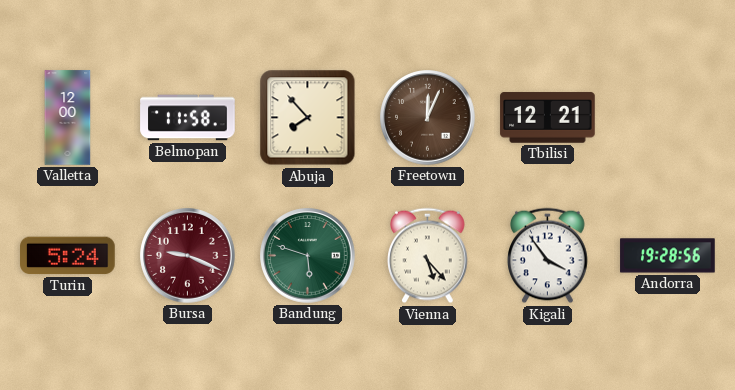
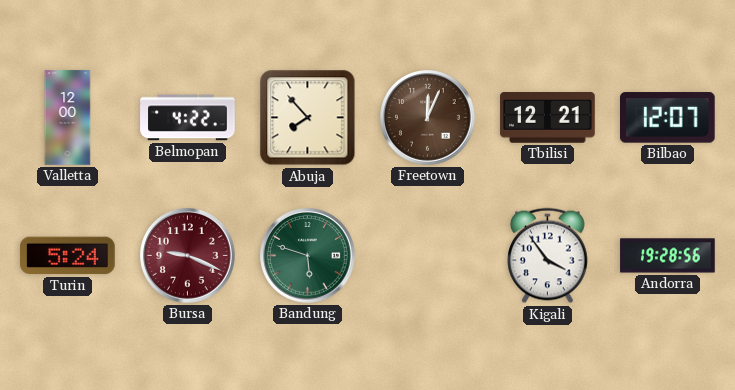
Belmopan: 11:58 -> 4:22
Bilbao: none -> 12:07
Vienna: 5:23 -> none
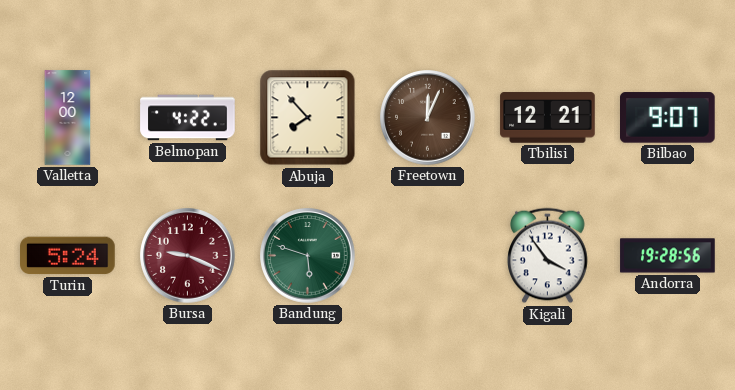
Bilbao: 12:07 -> 9:07
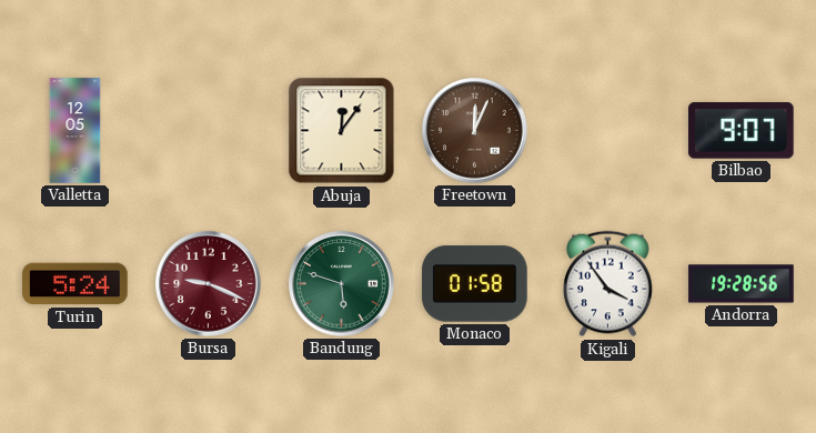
Valletta: 12:00 -> 12:05
Belmopan: 4:22 -> none
Abuja: 7:53 -> 12:06
Tbilisi: 12:21 -> none
Monaco: none -> 01:58
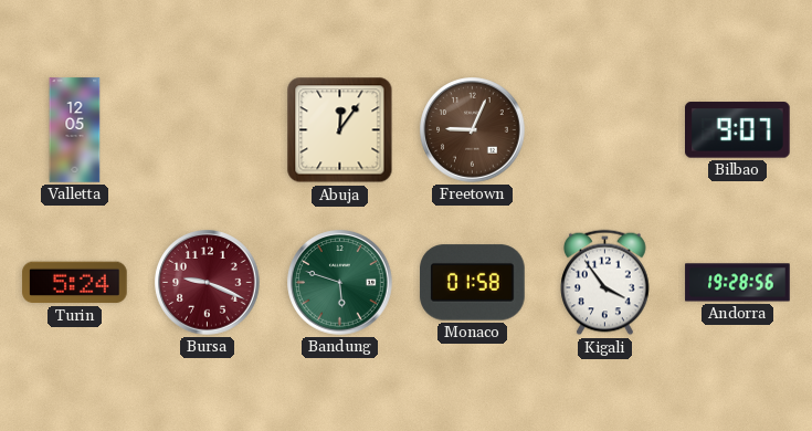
Freetown: 12:04 -> 9:04
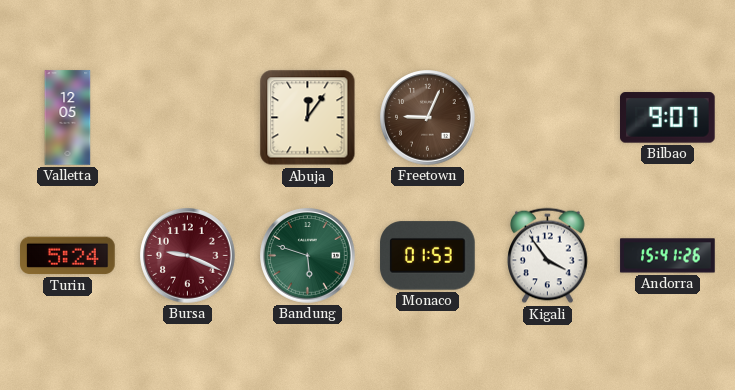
Monaco: 01:58 -> 01:53
Andorra: 19:28 -> 15:41
